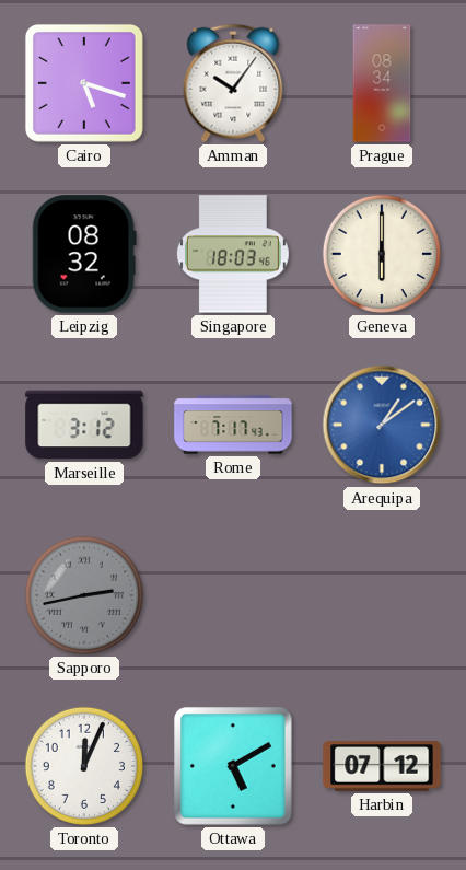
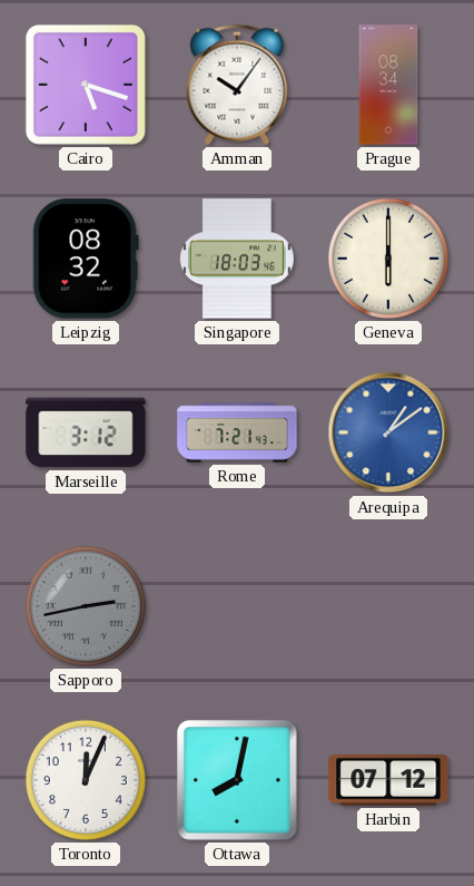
Rome: 7:17 -> 7:21
Ottawa: 5:10 -> 8:02
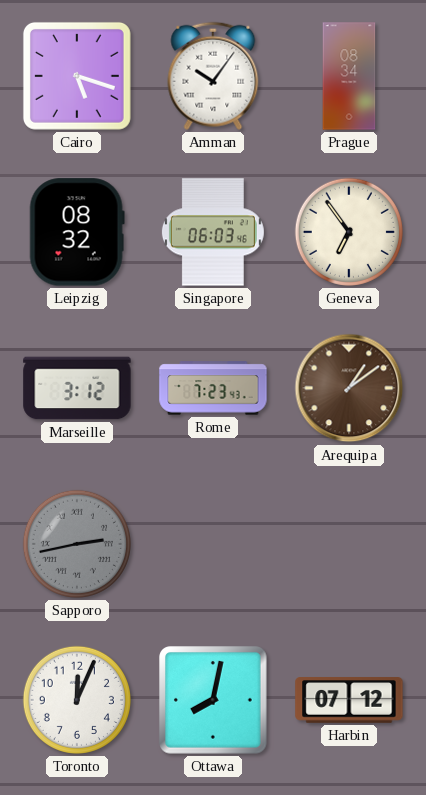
Singapore: 18:03 -> 06:03
Geneva: 6:00 -> 6:54
Rome: 7:21 -> 7:23
Arequipa dial: blue -> brown
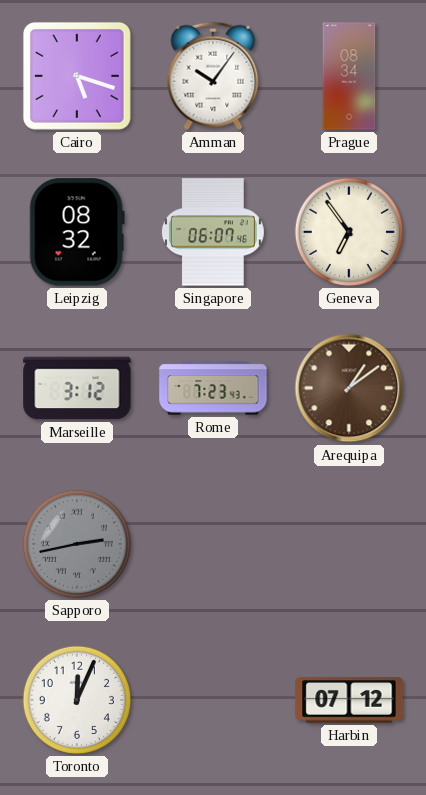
Singapore: 06:03 -> 06:07
Ottawa: 8:02 -> none
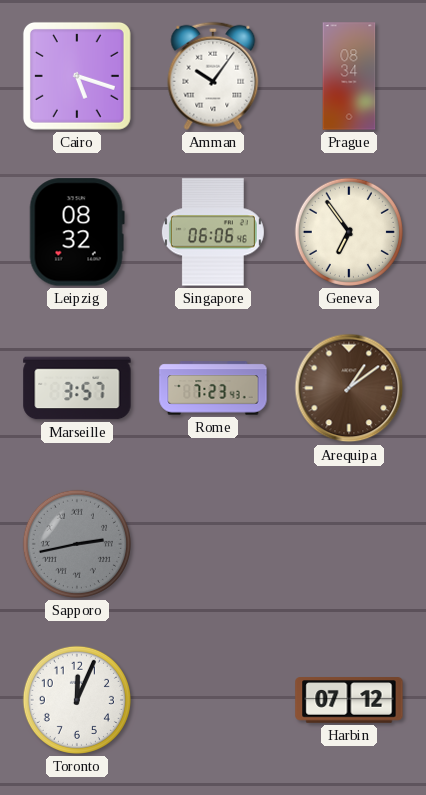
Singapore: 06:07 -> 06:06
Marseille: 3:12 -> 3:57
